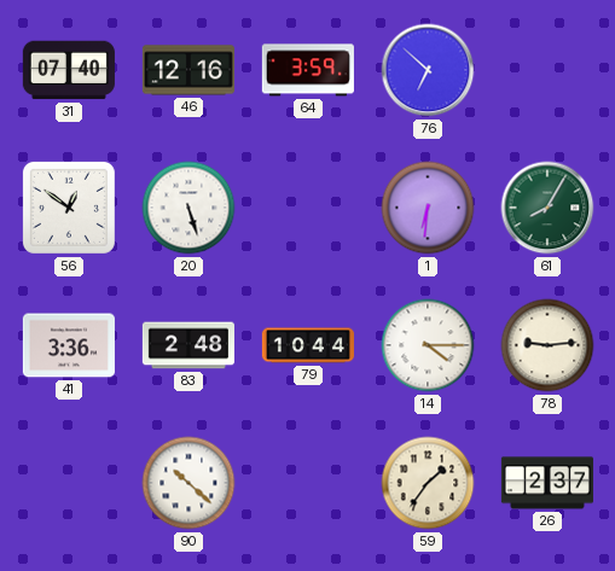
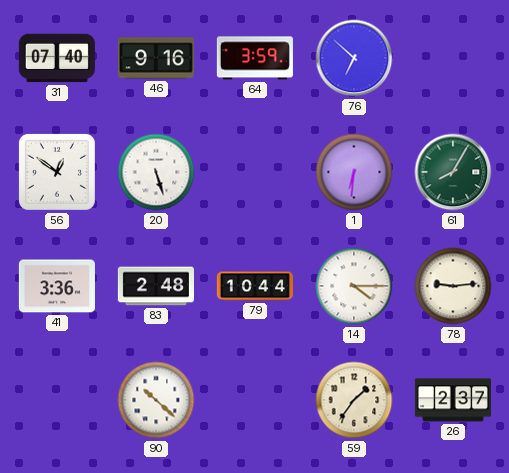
46: 12:16 -> 9:16
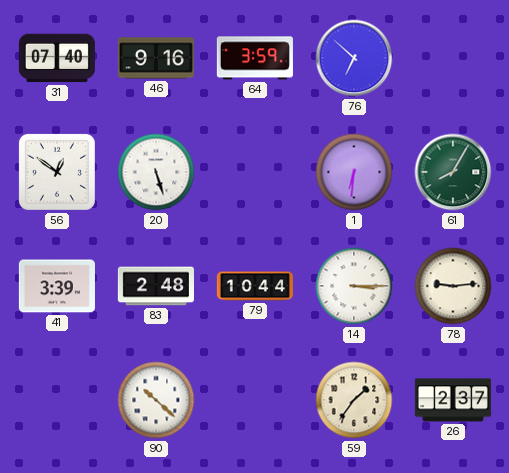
41: 3:36 -> 3:39
14: 4:15 -> 3:15
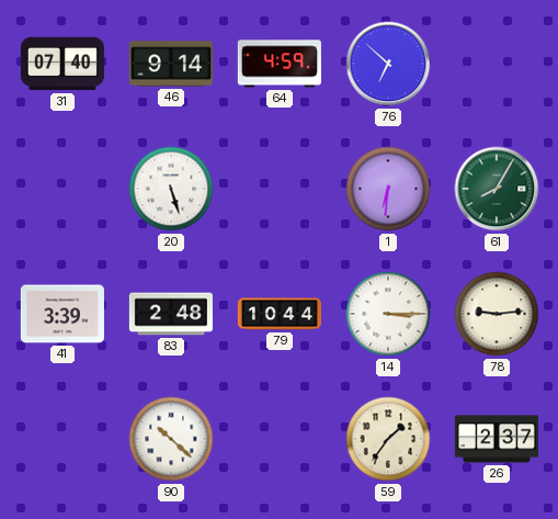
46: 9:16 -> 9:14
64: 3:59 -> 4:59
56: 12:51 -> none
